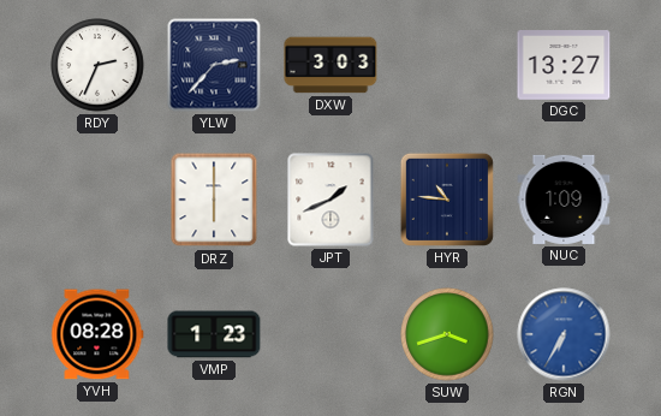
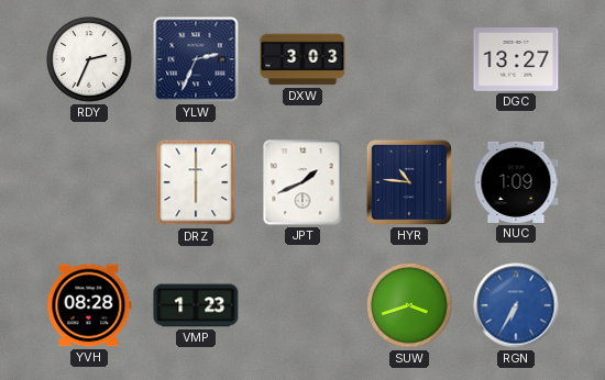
YLW: 2:37 -> 2:34
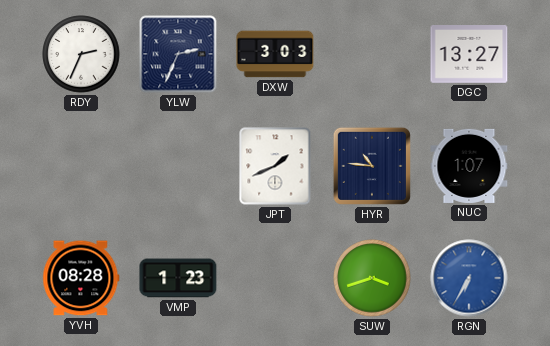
DRZ: 6:00 -> none
NUC: 1:09 -> 1:07
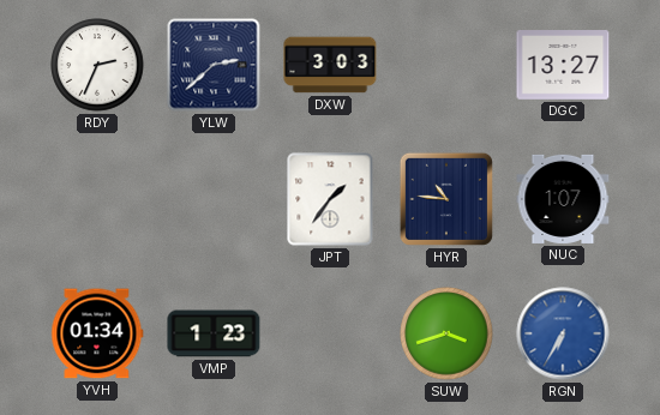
YLW: 2:34 -> 2:38
JPT: 1:41 -> 1:36
YVH: 08:28 -> 01:34
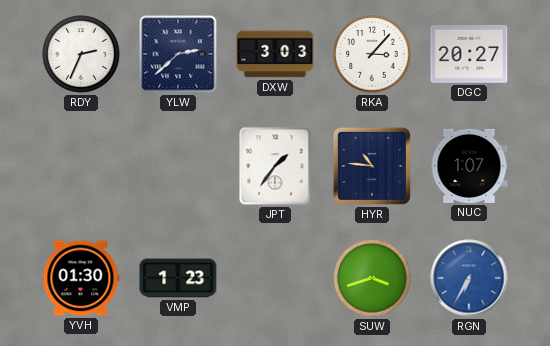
RKA: none -> 3:07
DGC: 13:27 -> 20:27
YVH: 01:34 -> 01:30
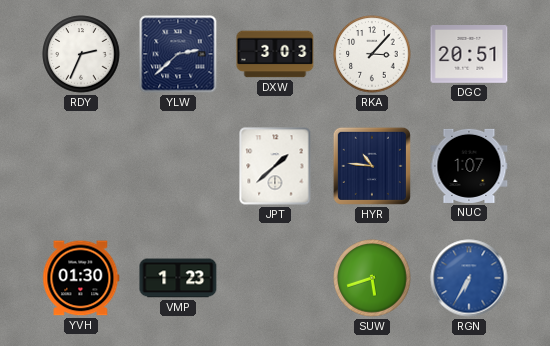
DGC: 20:27 -> 20:51
JPT: 1:36 -> 1:38
SUW: 3:42 -> 5:42
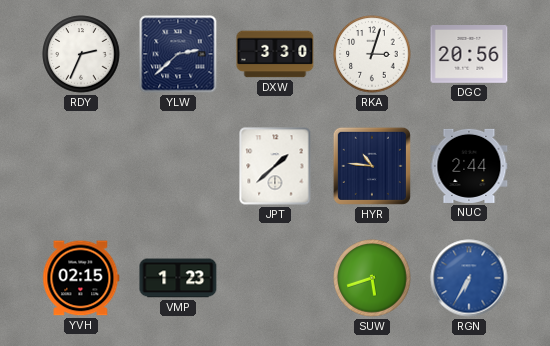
DXW: 3:03 -> 3:30
RKA: 3:07 -> 3:03
DGC: 20:51 -> 20:56
NUC: 1:07 -> 2:44
YVH: 01:30 -> 02:15
